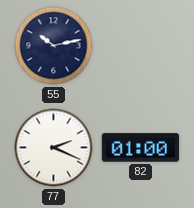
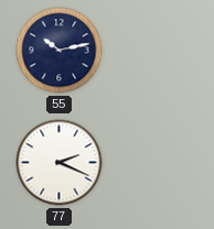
82: 01:00 -> none
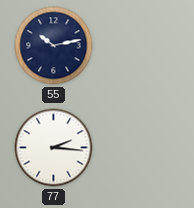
77: 2:19 -> 2:16
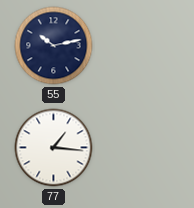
77: 2:16 -> 1:16
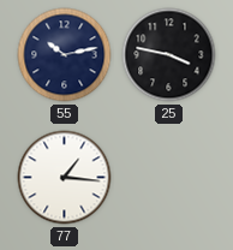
25: none -> 3:47
